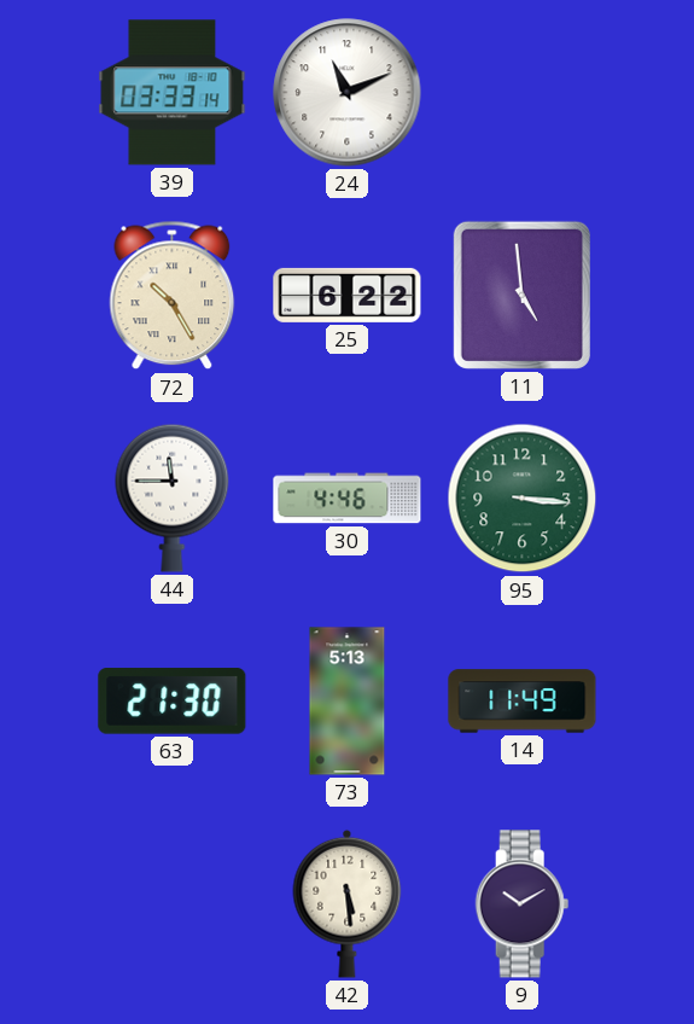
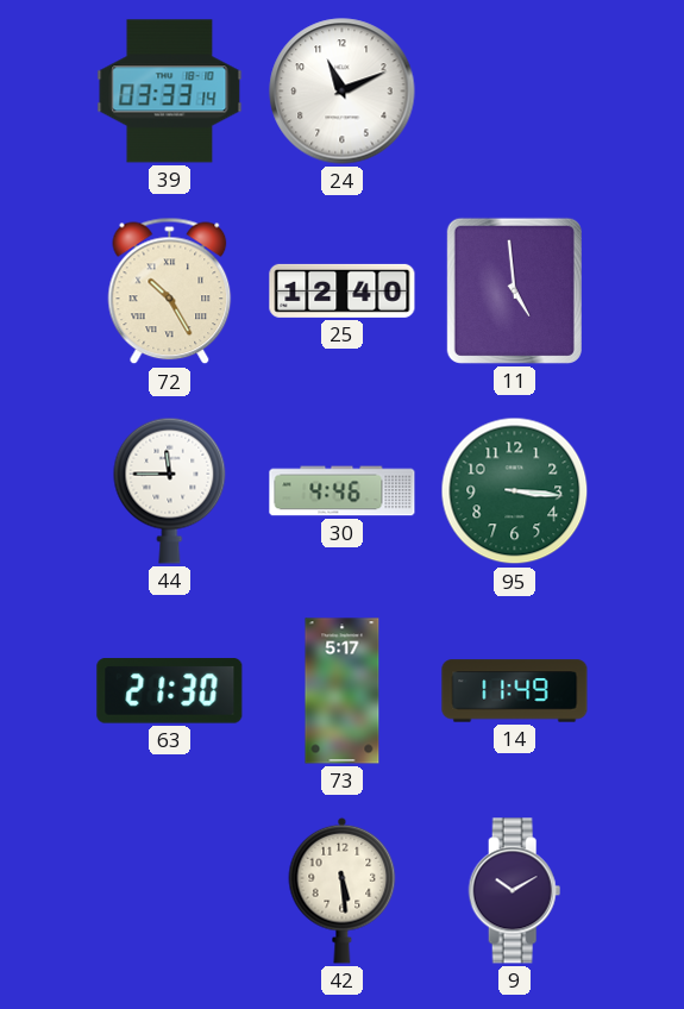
25: 6:22 -> 12:40
73: 5:13 -> 5:17
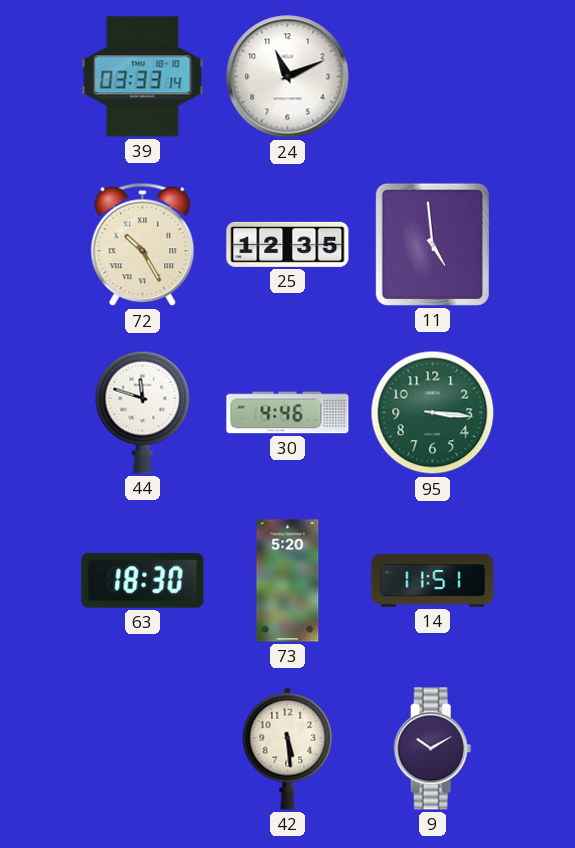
25: 12:40 -> 12:35
44: 11:45 -> 11:48
63: 21:30 -> 18:30
73: 5:17 -> 5:20
14: 11:49 -> 11:51
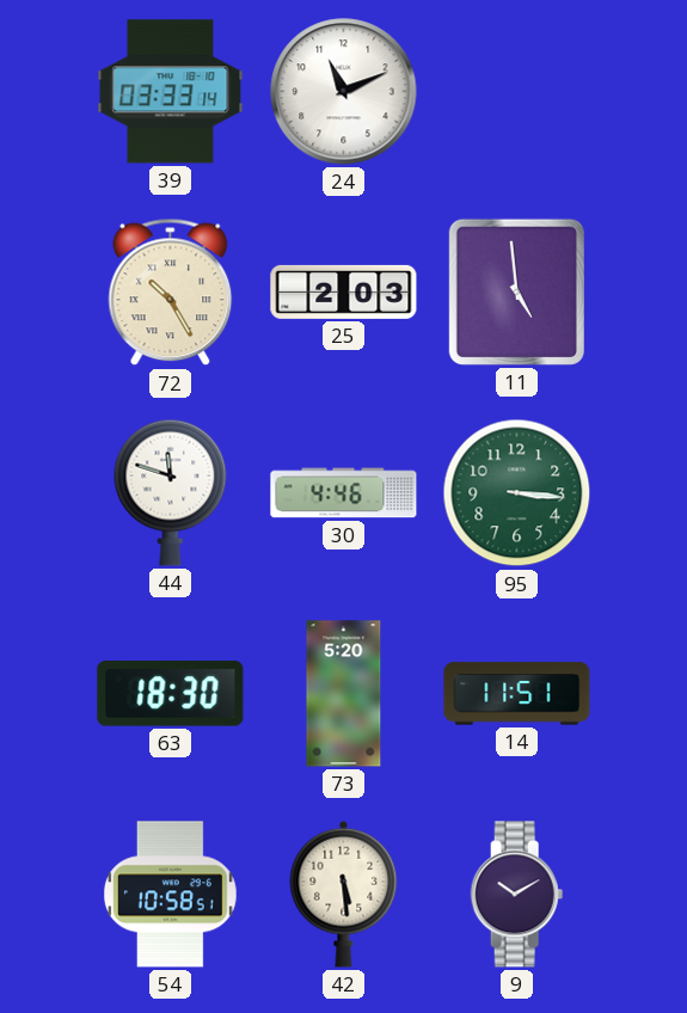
25: 12:35 -> 2:03
54: none -> 10:58
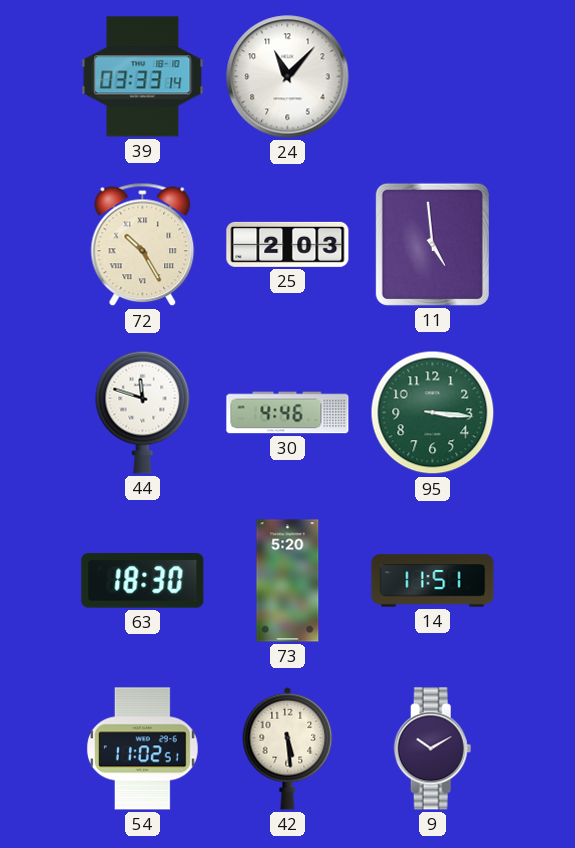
24: 11:11 -> 11:07
54: 10:58 -> 11:02
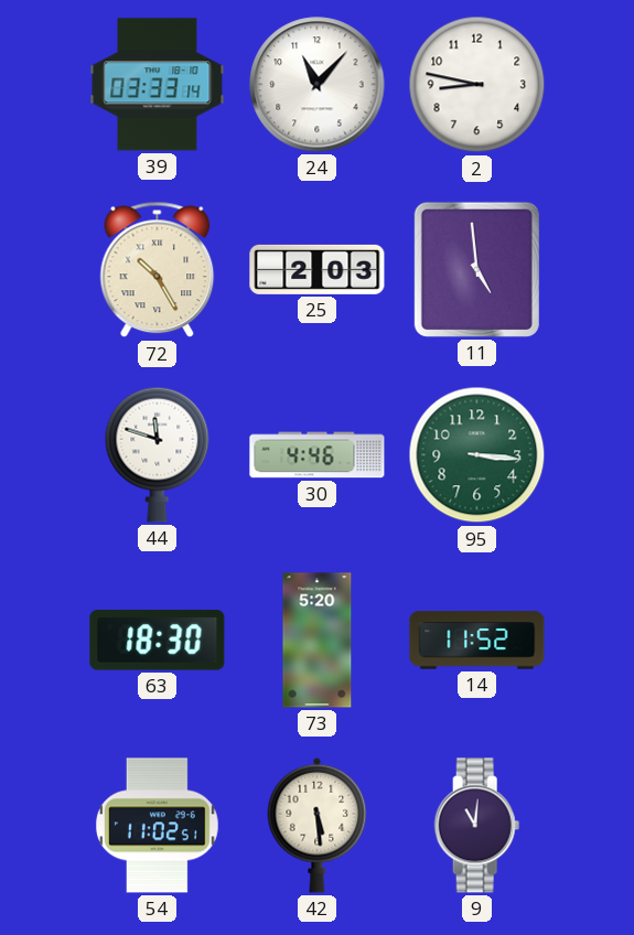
2: none -> 8:47
14: 11:51 -> 11:52
9: 10:10 -> 11:01
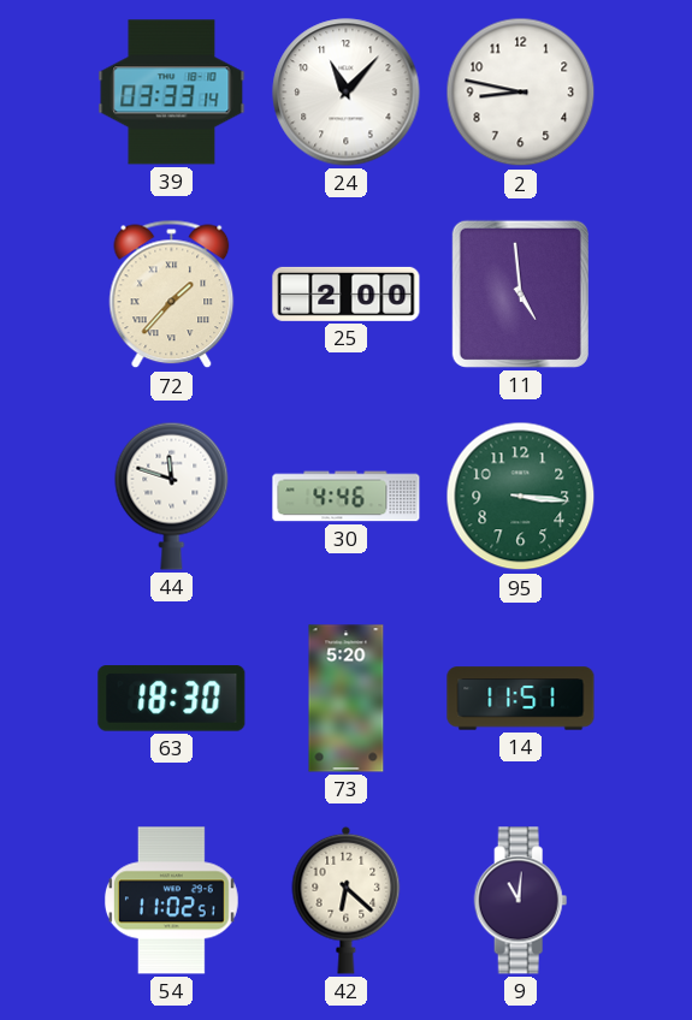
72: 10:25 -> 1:37
25: 2:03 -> 2:00
14: 11:52 -> 11:51
42: 5:29 -> 6:22
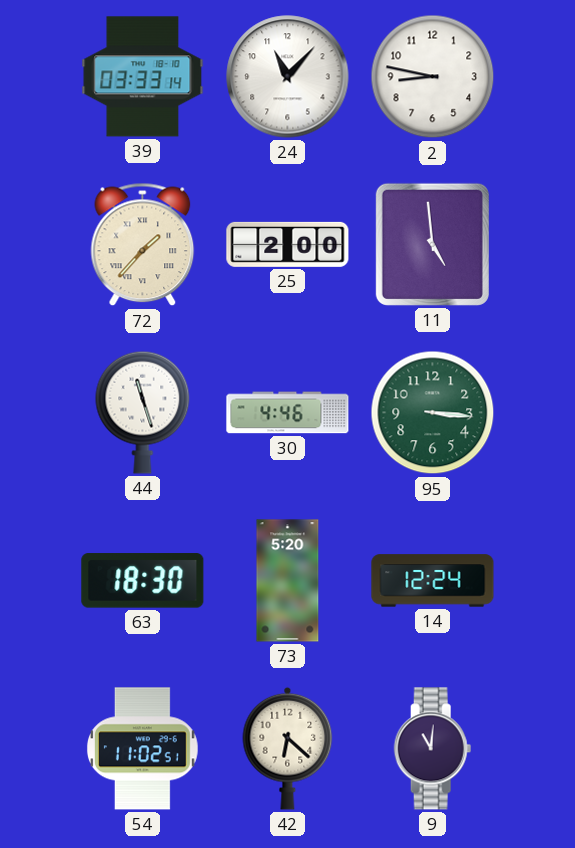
44: 11:48 -> 11:27
14: 11:51 -> 12:24
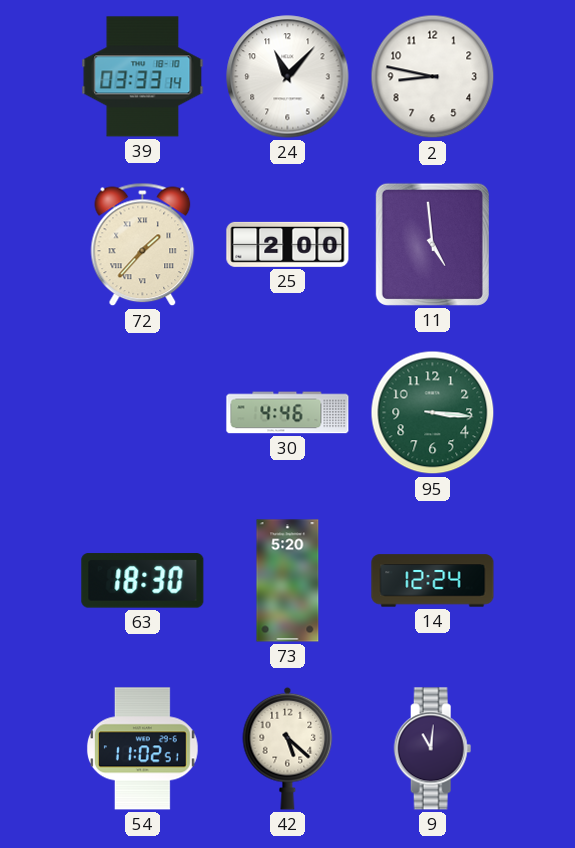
44: 11:27 -> none
42: 6:22 -> 5:22
